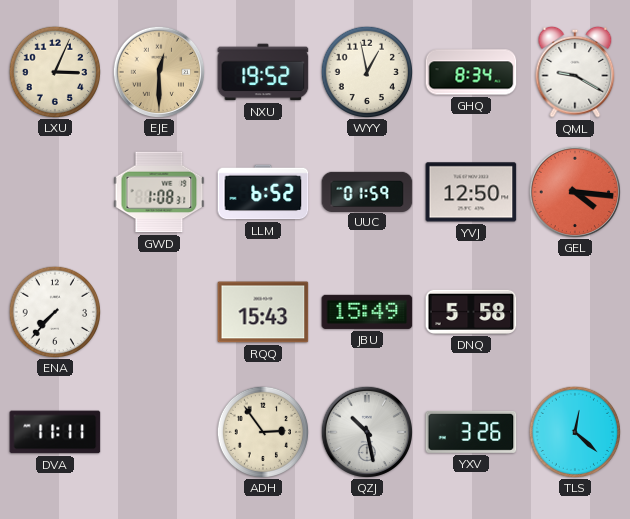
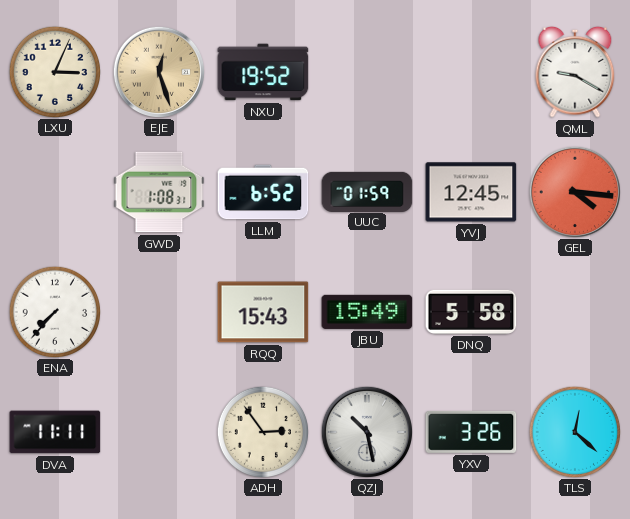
EJE: 12:30 -> 12:27
WYY: 12:58 -> none
GHQ: 8:34 -> none
YVJ: 12:50 -> 12:45
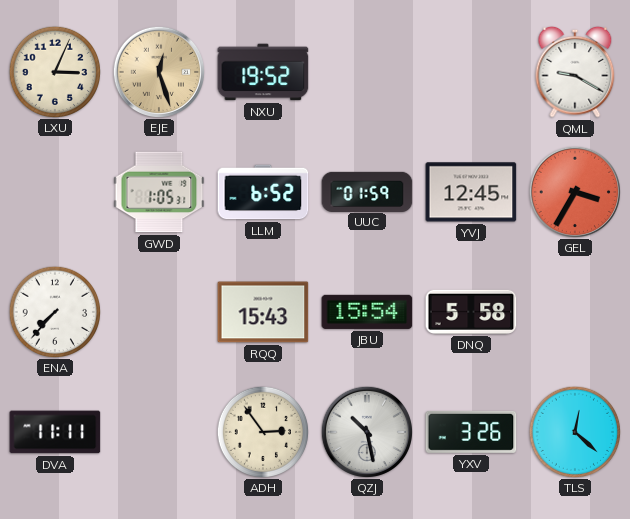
GWD: 1:08 -> 1:05
GEL: 4:16 -> 3:35
JBU: 15:49 -> 15:54
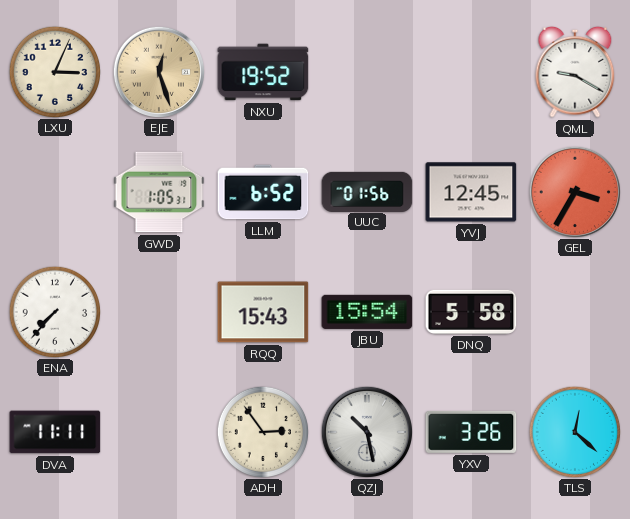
UUC: 01:59 -> 01:56
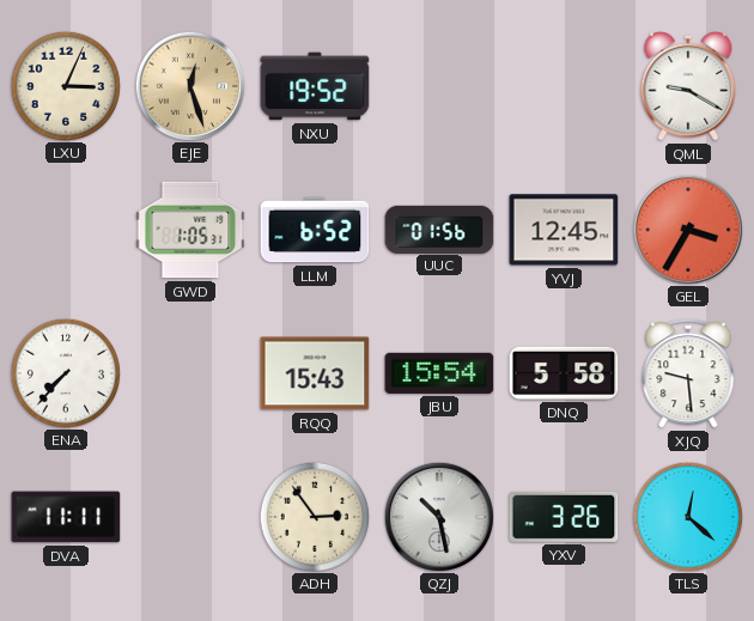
XJQ: none -> 9:29
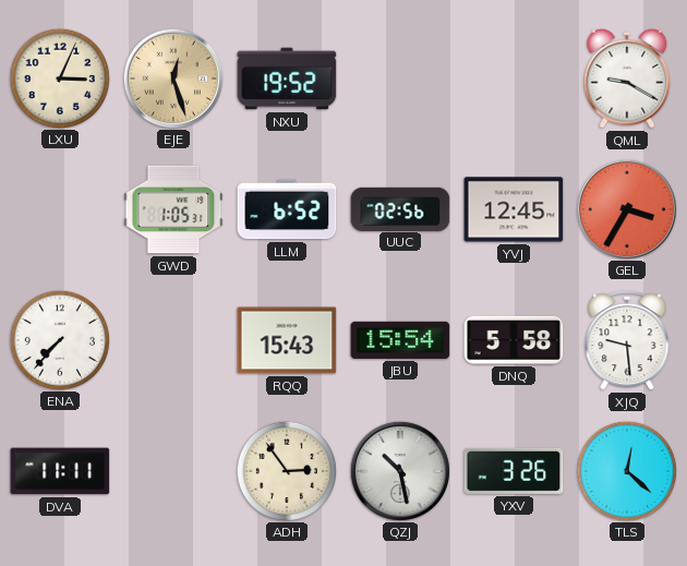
UUC: 01:56 -> 02:56
